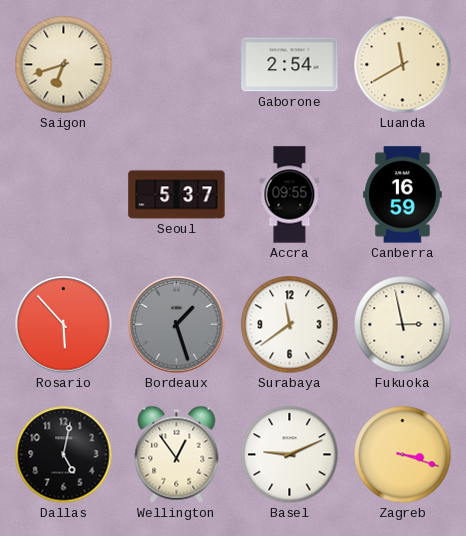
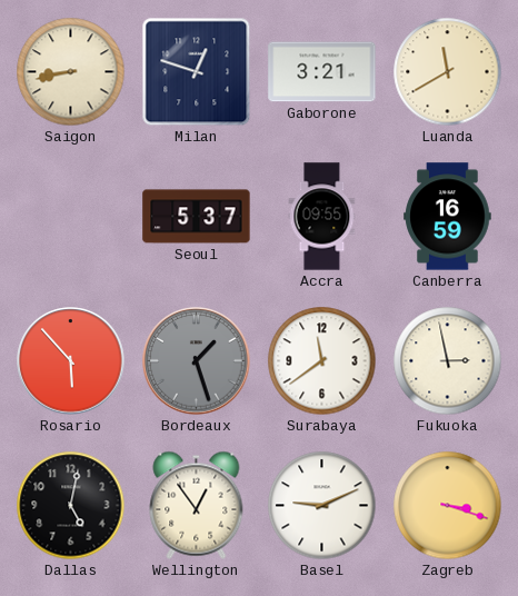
Saigon: 6:42 -> 8:43
Milan: none -> 12:48
Gaborone: 2:54 -> 3:21
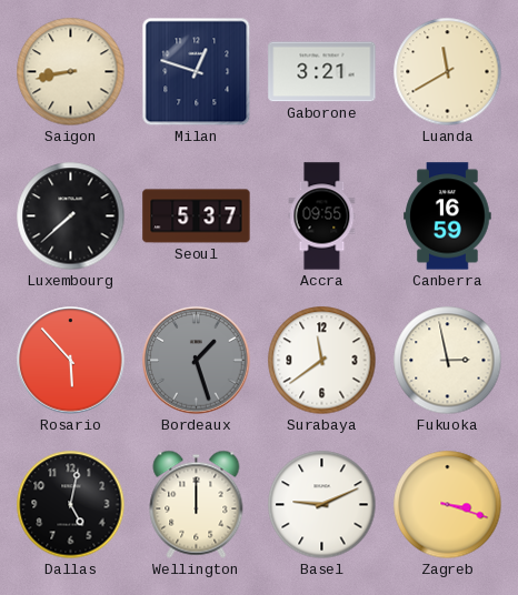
Luxembourg: none -> 7:38
Wellington: 12:54 -> 12:00
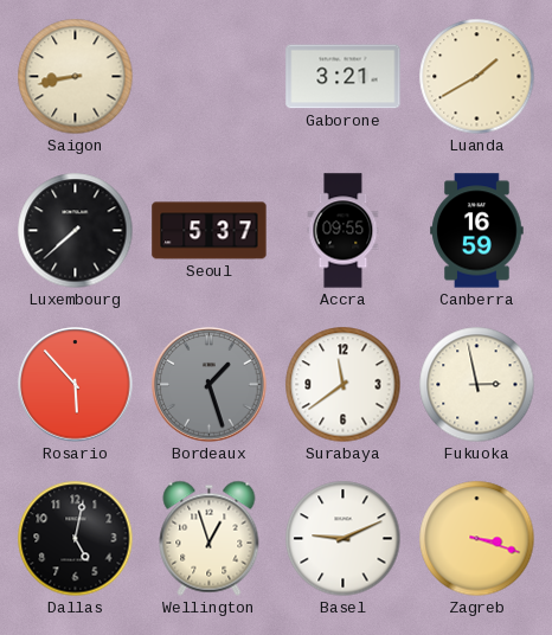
Milan: 12:48 -> none
Luanda: 11:40 -> 1:40
Wellington: 12:00 -> 12:57
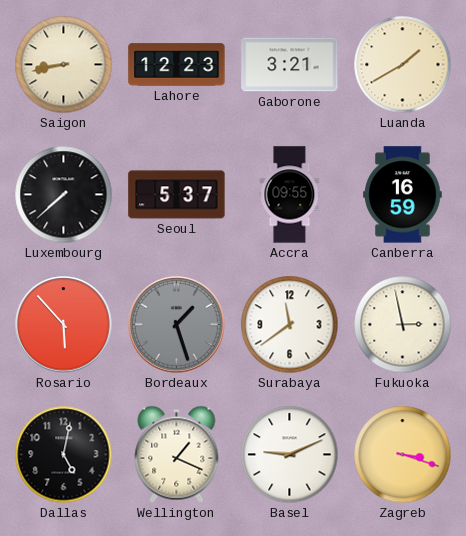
Lahore: none -> 12:23
Wellington: 12:57 -> 1:19
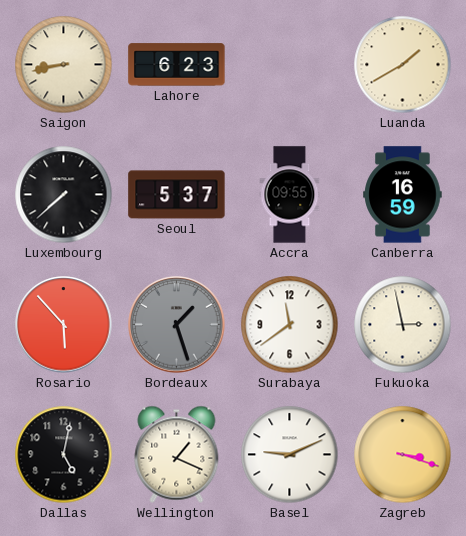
Lahore: 12:23 -> 6:23
Gaborone: 3:21 -> none
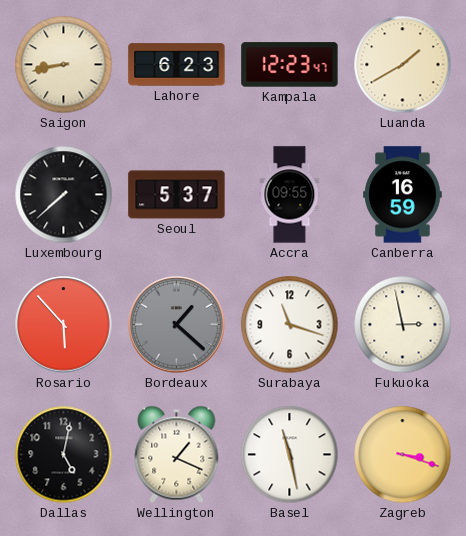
Kampala: none -> 12:23
Bordeaux: 1:27 -> 1:22
Surabaya: 11:39 -> 11:18
Basel: 9:11 -> 11:28
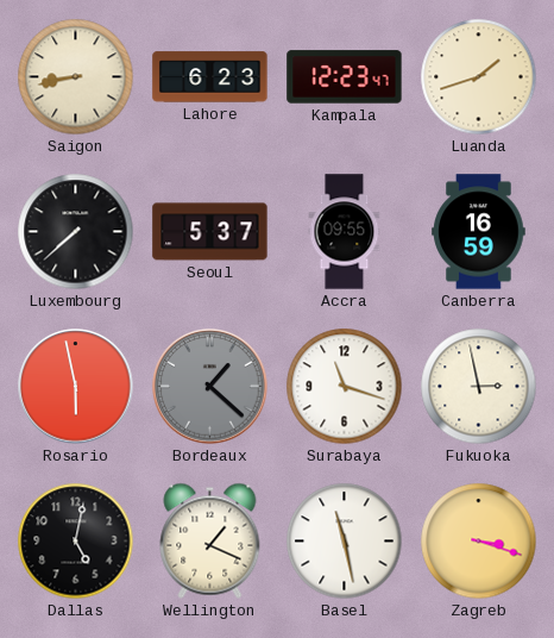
Luanda: 1:40 -> 1:42
Rosario: 5:53 -> 5:58
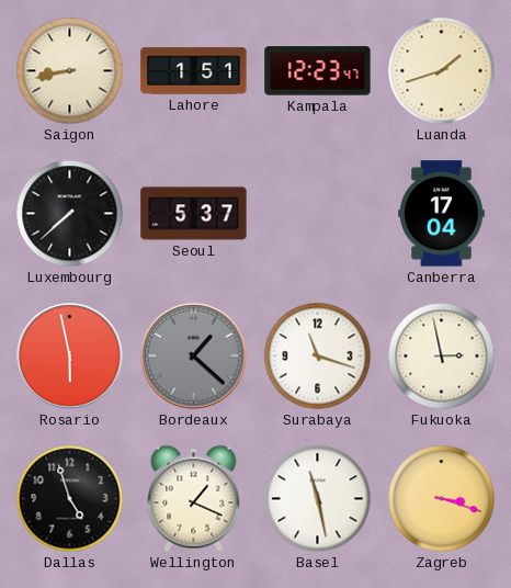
Lahore: 6:23 -> 1:51
Accra: 09:55 -> none
Canberra: 16:59 -> 17:04
Dallas: 5:02 -> 4:57
